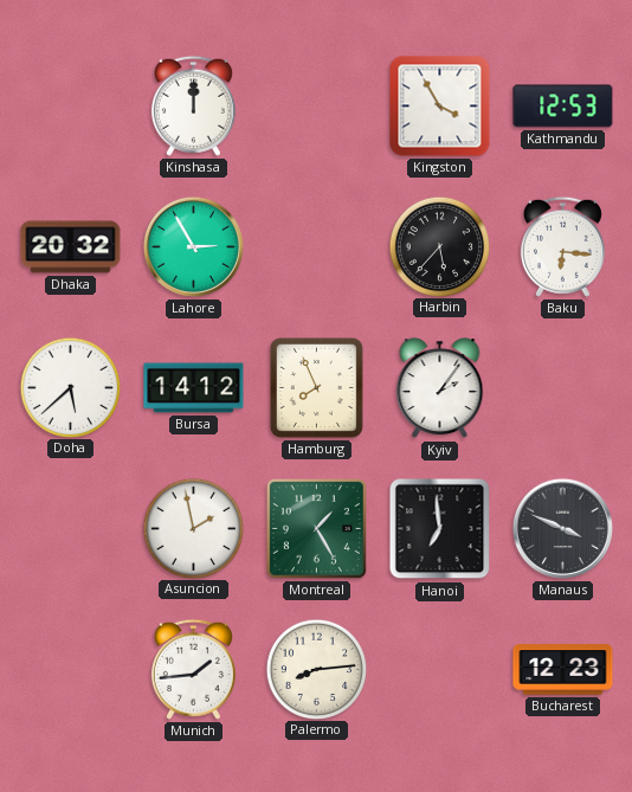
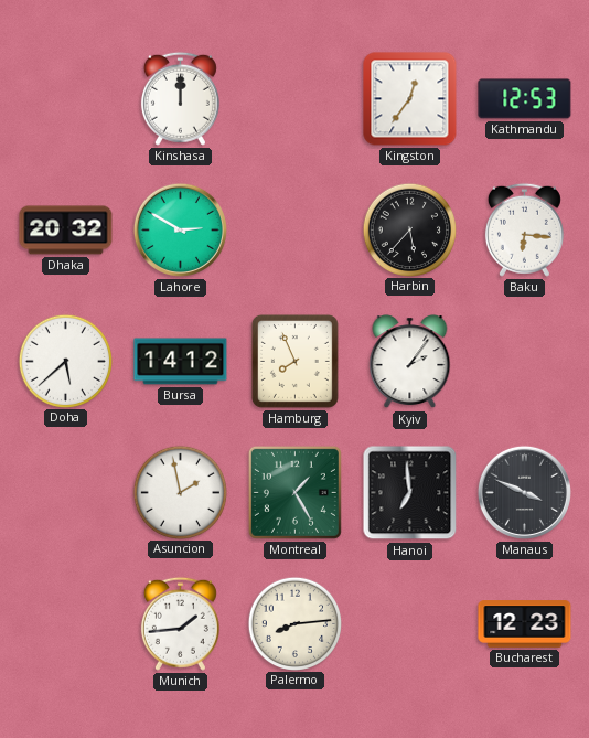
Kingston: 3:55 -> 12:36
Lahore: 2:55 -> 2:50
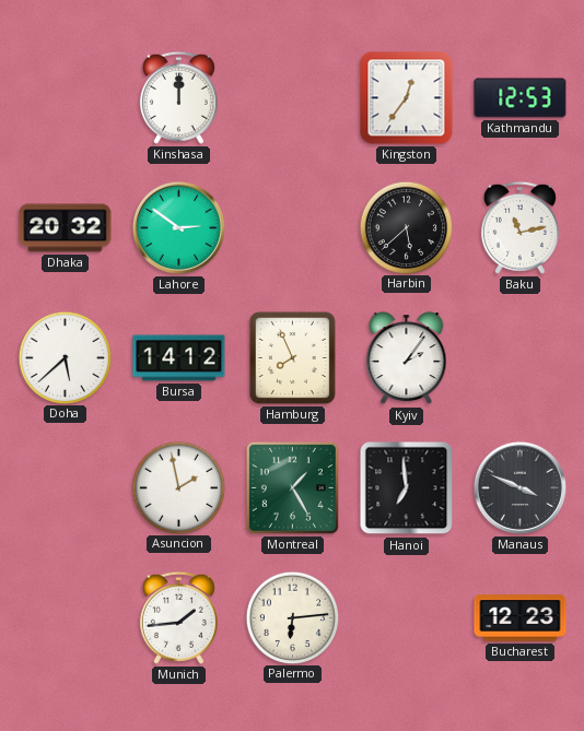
Lahore: 2:50 -> 2:51
Harbin: 5:37 -> 5:38
Baku: 6:16 -> 11:13
Palermo: 8:14 -> 6:14
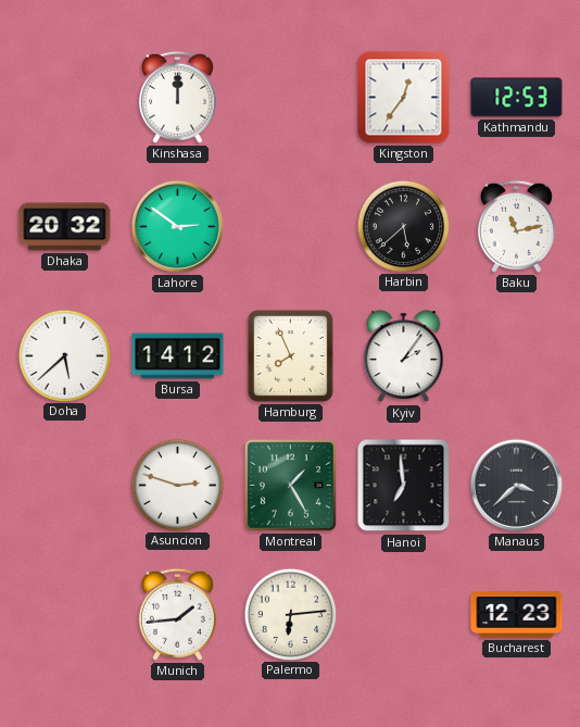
Asuncion: 1:58 -> 2:48
Manaus: 3:49 -> 3:38
